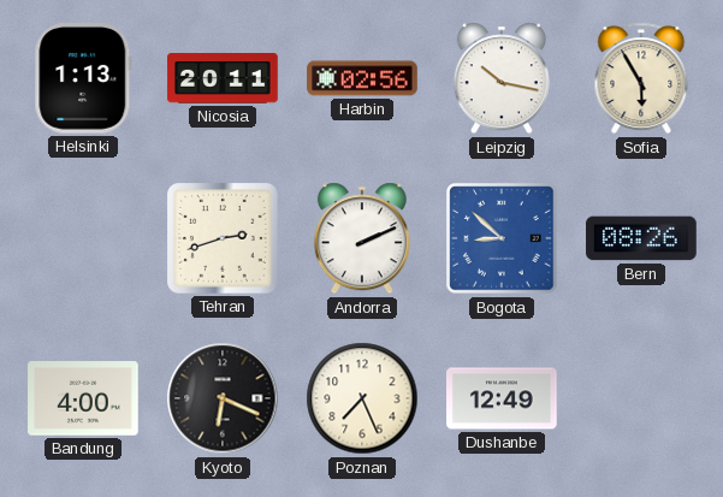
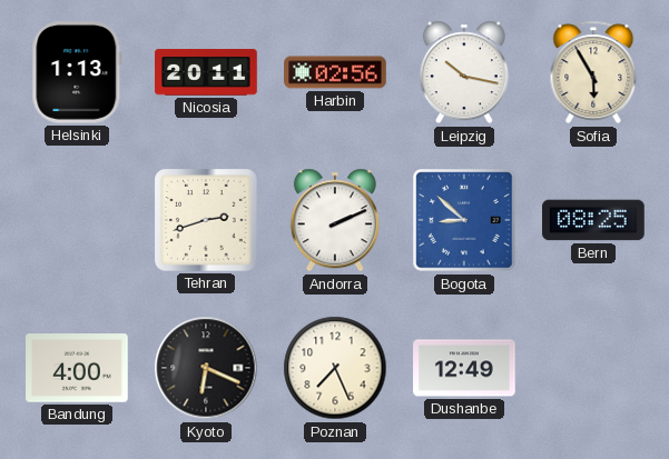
Bern: 08:26 -> 08:25
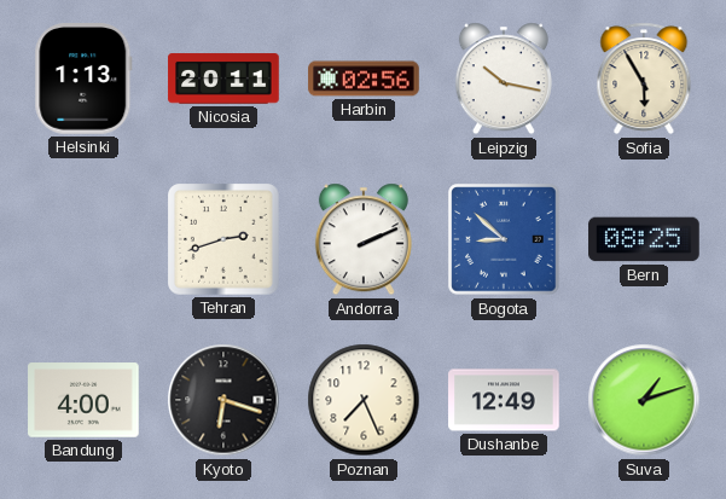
Kyoto: 6:19 -> 6:18
Suva: none -> 1:12
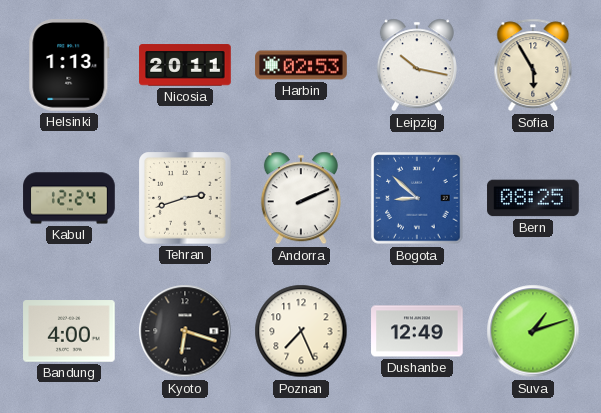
Harbin: 02:56 -> 02:53
Kabul: none -> 12:24
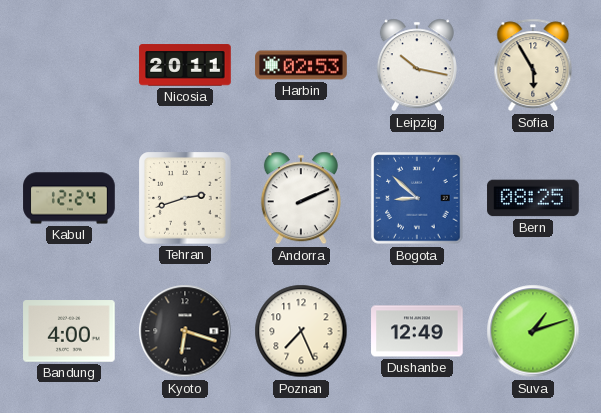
Helsinki: 1:13 -> none
